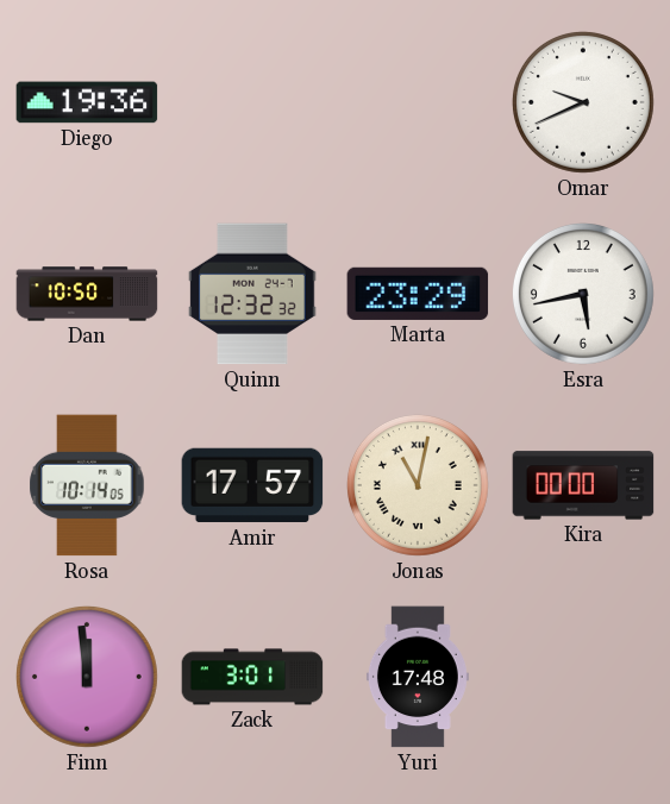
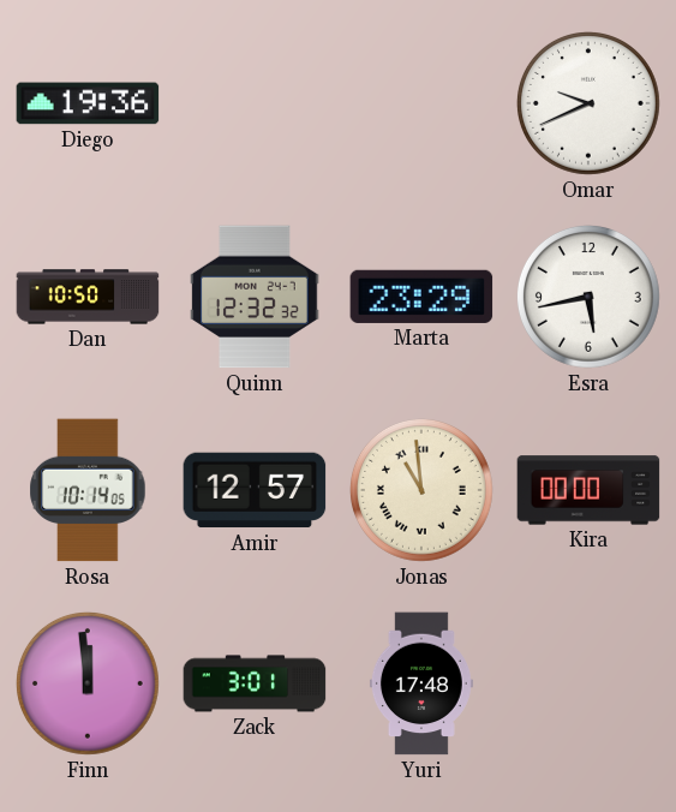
Amir: 17:57 -> 12:57
Jonas: 11:02 -> 10:59
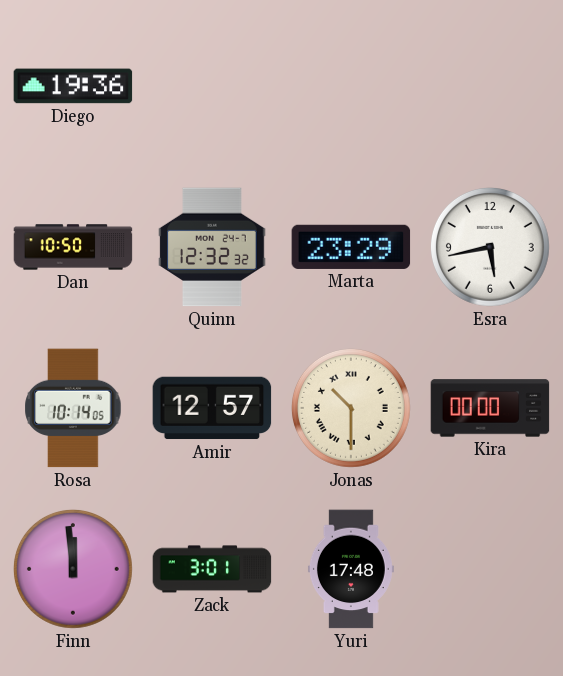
Omar: 9:41 -> none
Jonas: 10:59 -> 10:30
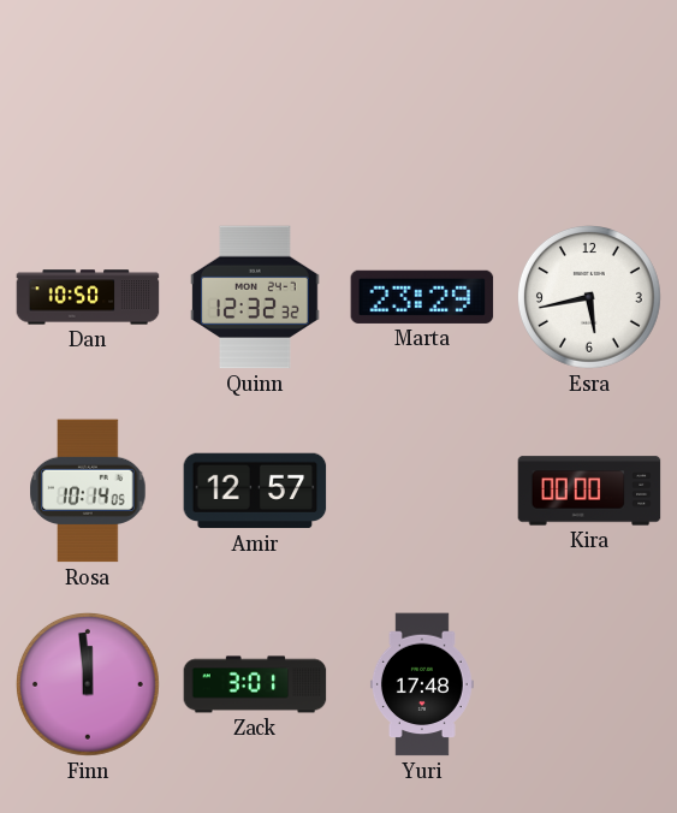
Diego: 19:36 -> none
Jonas: 10:30 -> none
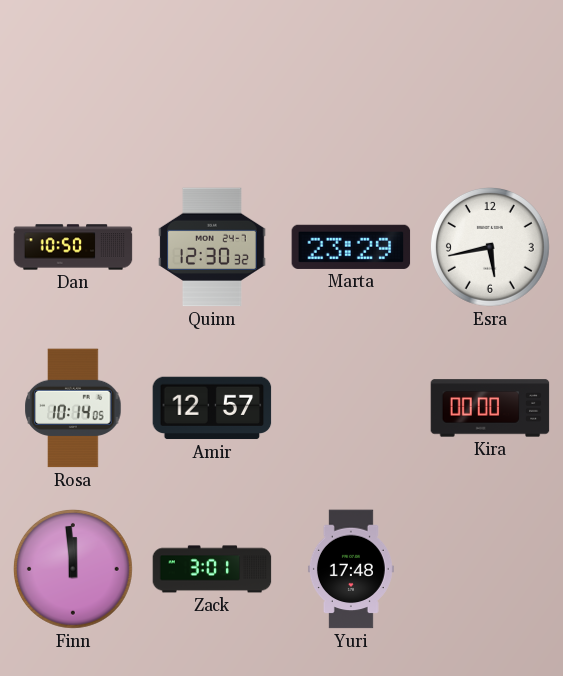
Quinn: 12:32 -> 12:30
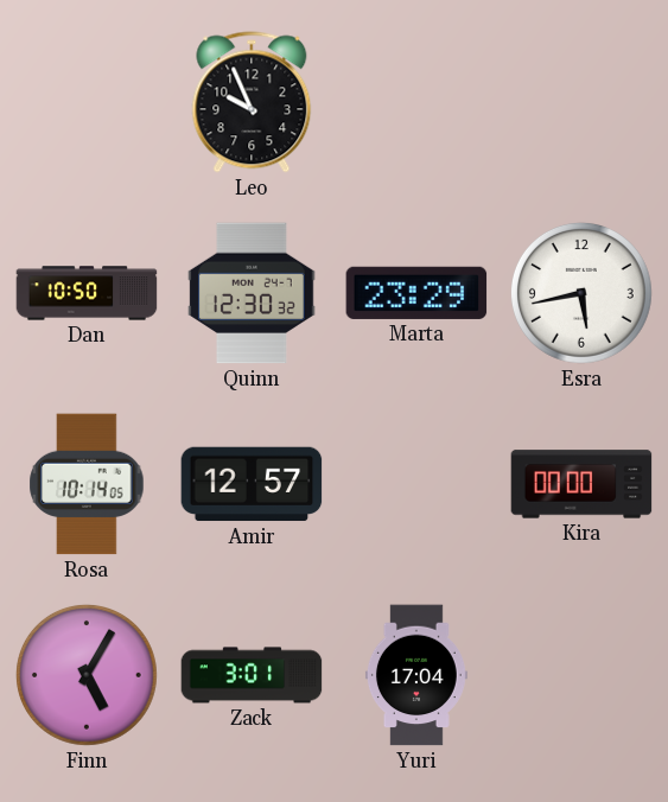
Leo: none -> 9:56
Finn: 11:59 -> 5:05
Yuri: 17:48 -> 17:04
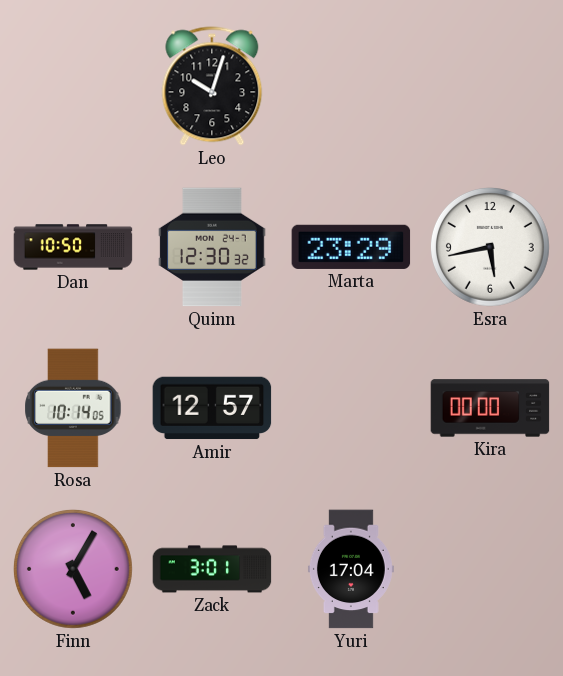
Leo: 9:56 -> 10:03
